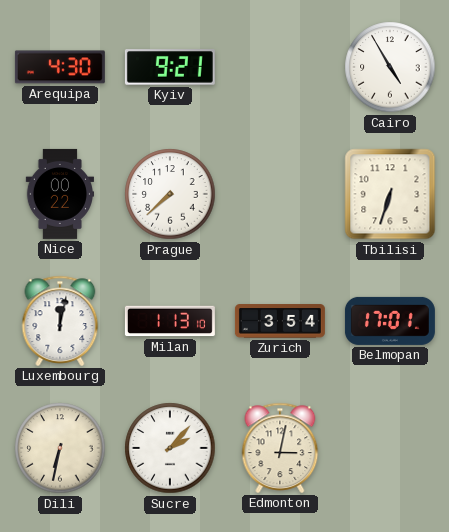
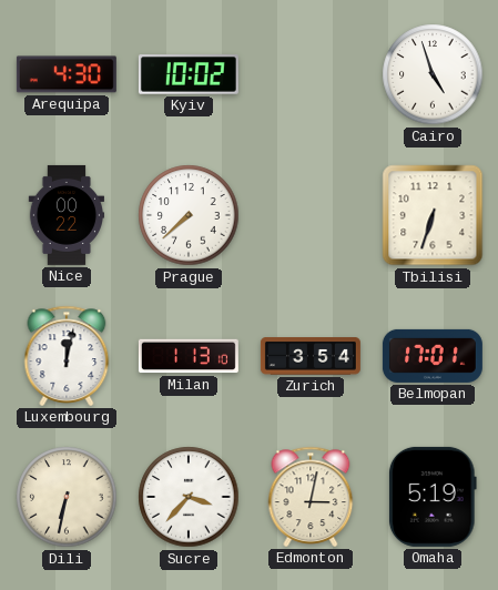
Kyiv: 9:21 -> 10:02
Cairo: 4:55 -> 4:57
Sucre: 2:07 -> 3:37
Omaha: none -> 5:19
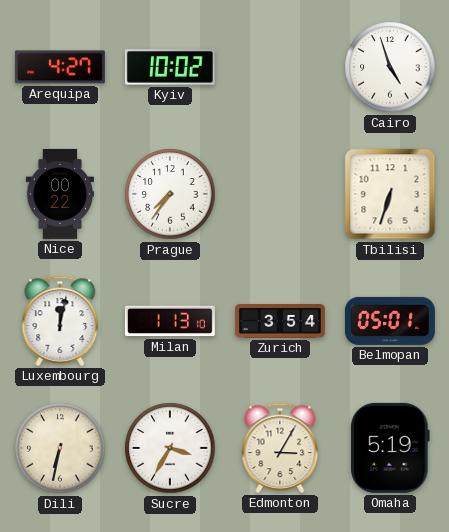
Arequipa: 4:30 -> 4:27
Prague: 7:38 -> 7:36
Belmopan: 17:01 -> 05:01
Sucre: 3:37 -> 3:35
Edmonton: 3:02 -> 3:05
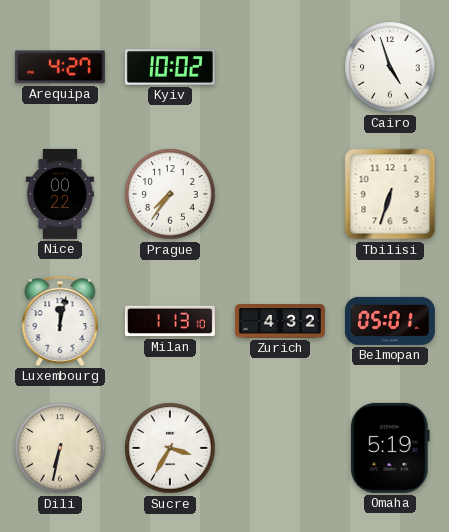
Zurich: 3:54 -> 4:32
Edmonton: 3:05 -> none
